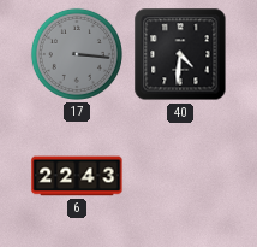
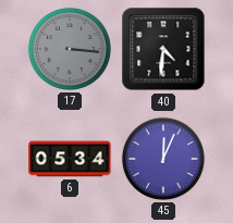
6: 22:43 -> 05:34
45: none -> 12:04
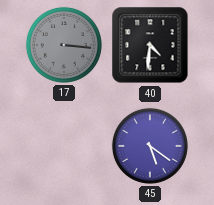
6: 05:34 -> none
45: 12:04 -> 5:21
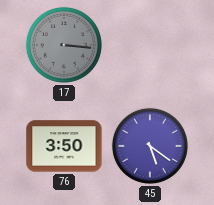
40: 4:31 -> none
76: none -> 3:50
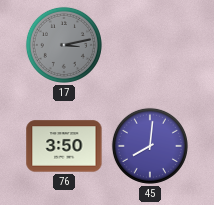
17: 3:16 -> 3:13
45: 5:21 -> 8:01
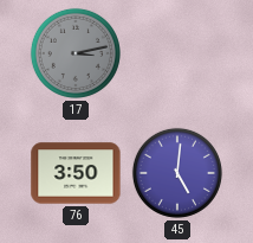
45: 8:01 -> 5:01
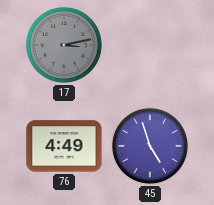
76: 3:50 -> 4:49
45: 5:01 -> 4:57
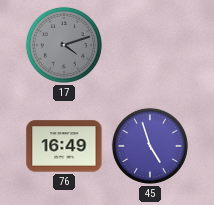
17: 3:13 -> 4:12
76: 4:49 -> 16:49
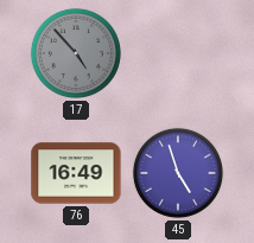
17: 4:12 -> 4:53
